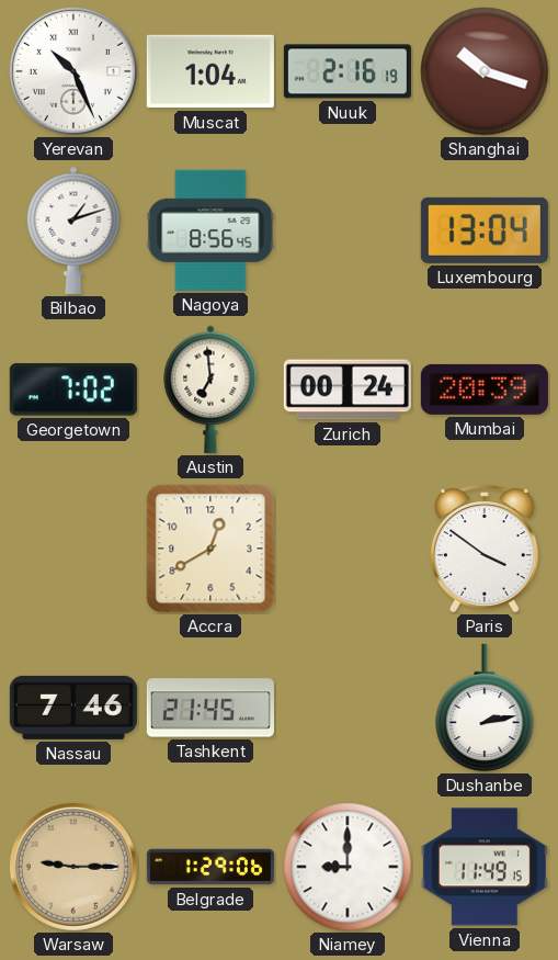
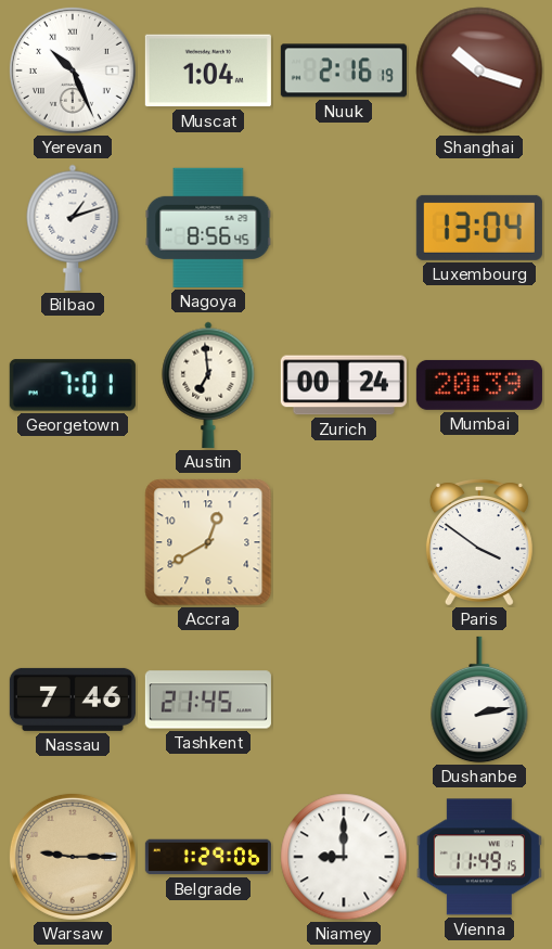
Georgetown: 7:02 -> 7:01
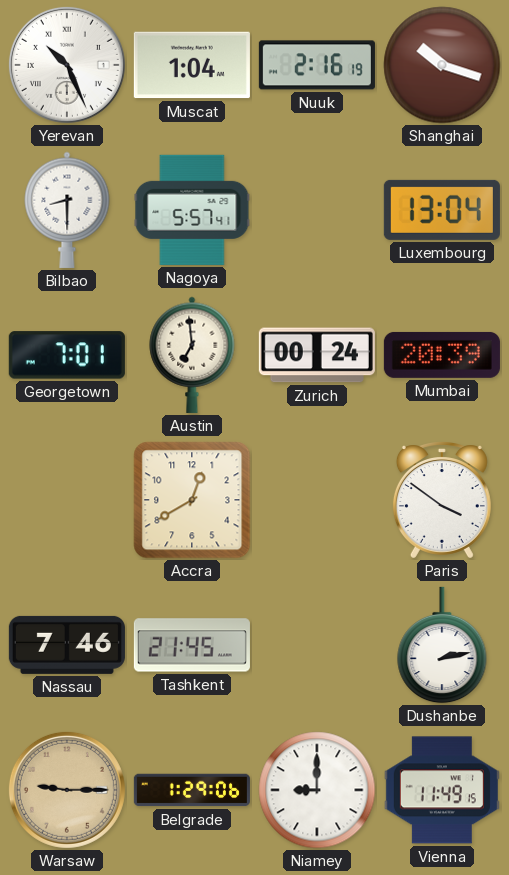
Bilbao: 1:12 -> 8:30
Nagoya: 8:56 -> 5:57
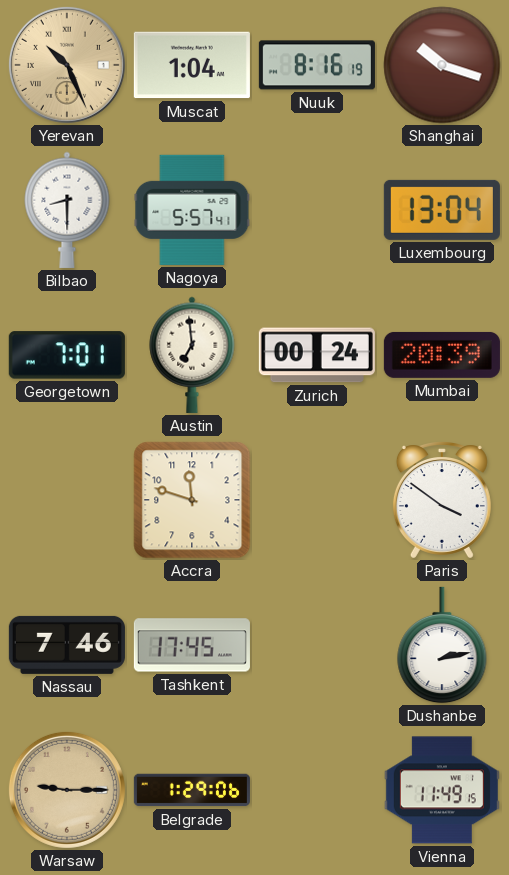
Yerevan dial: white -> champagne
Nuuk: 2:16 -> 8:16
Accra: 12:40 -> 11:48
Tashkent: 21:45 -> 17:45
Niamey: 9:00 -> none
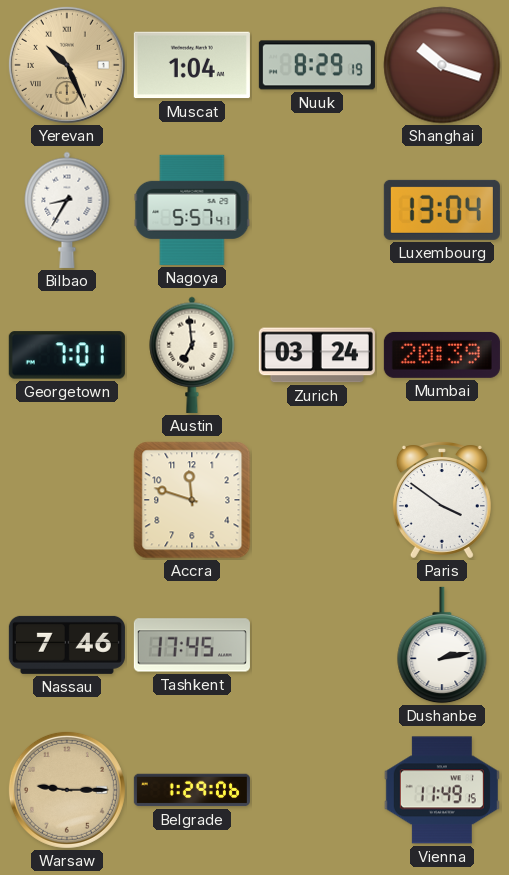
Nuuk: 8:16 -> 8:29
Bilbao: 8:30 -> 8:35
Zurich: 00:24 -> 03:24
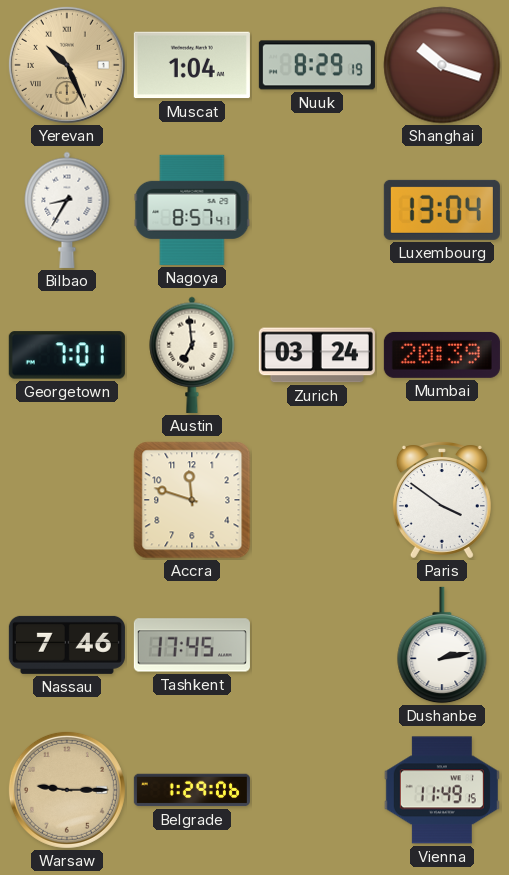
Nagoya: 5:57 -> 8:57
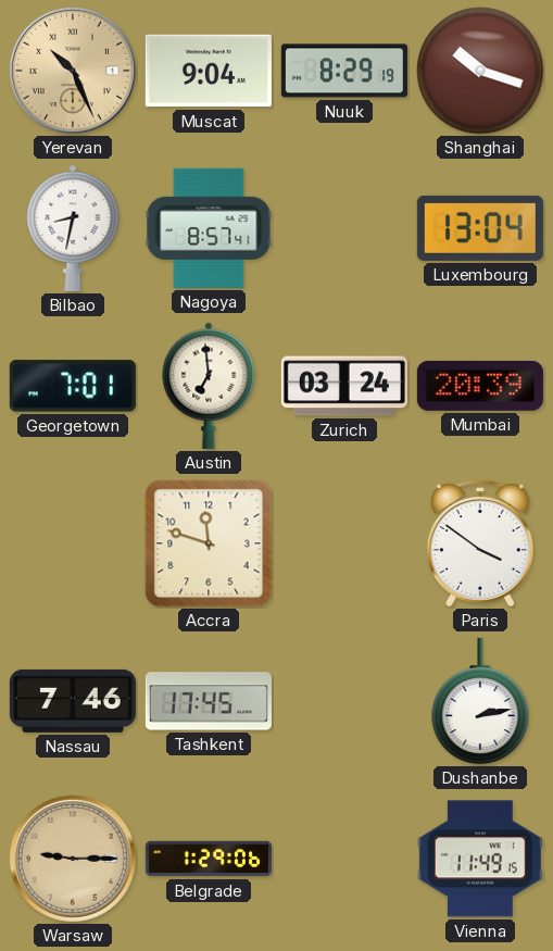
Muscat: 1:04 -> 9:04
Bilbao: 8:35 -> 8:32
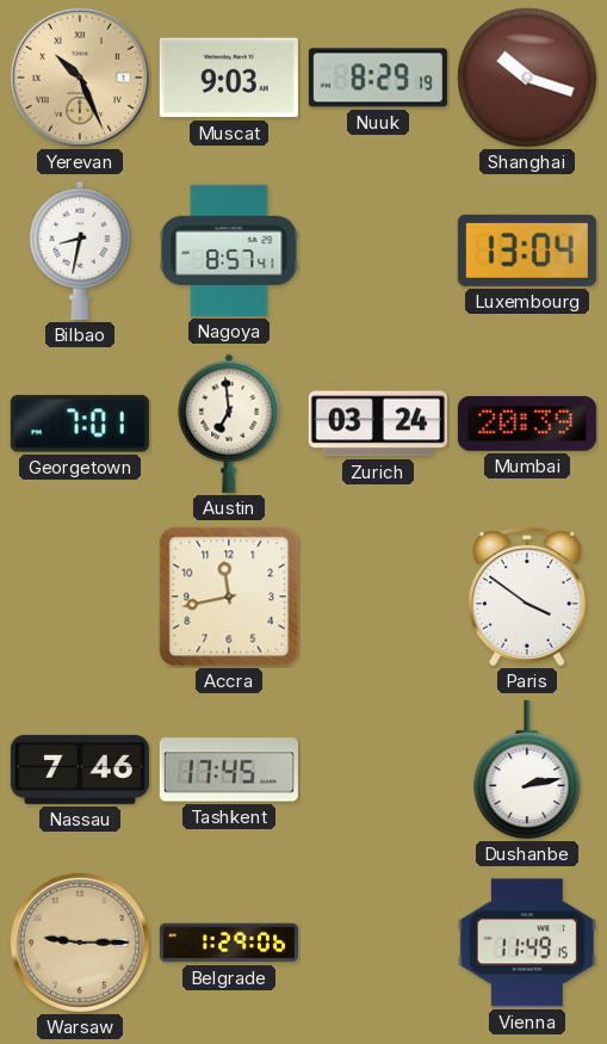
Muscat: 9:04 -> 9:03
Accra: 11:48 -> 11:43
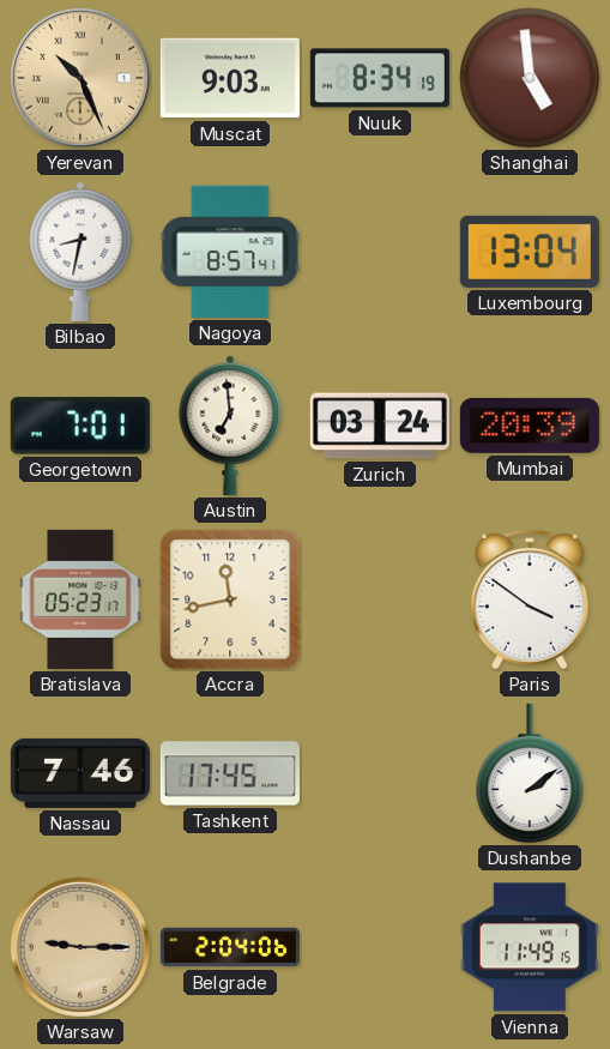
Nuuk: 8:29 -> 8:34
Shanghai: 10:18 -> 4:59
Bratislava: none -> 05:23
Dushanbe: 2:13 -> 2:09
Belgrade: 1:29 -> 2:04
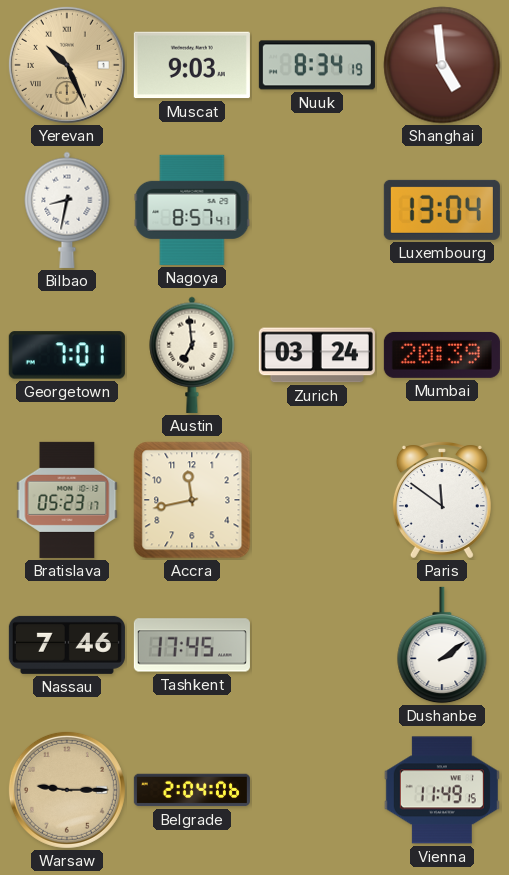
Paris: 3:51 -> 11:51
